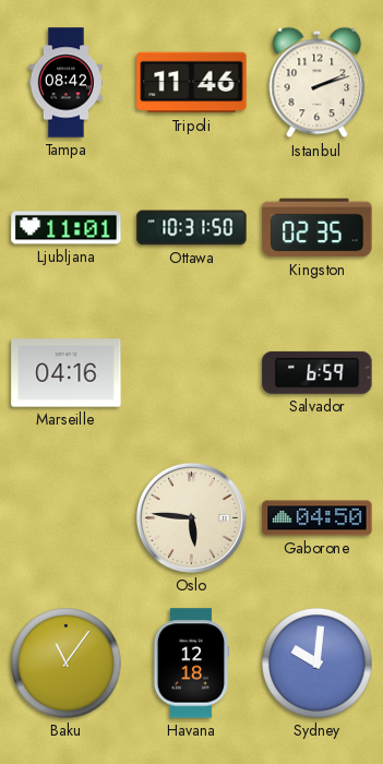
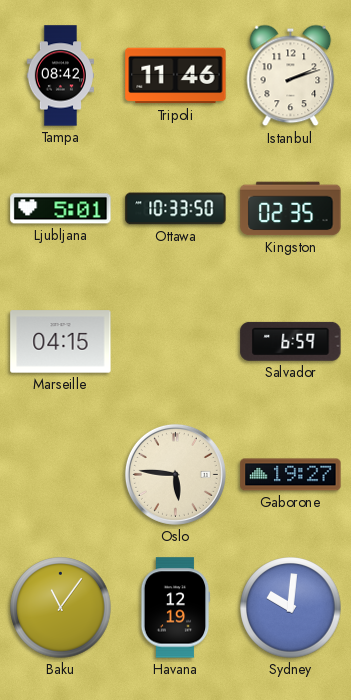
Ljubljana: 11:01 -> 5:01
Ottawa: 10:31 -> 10:33
Marseille: 04:16 -> 04:15
Gaborone: 04:50 -> 19:27
Havana: 12:18 -> 12:19
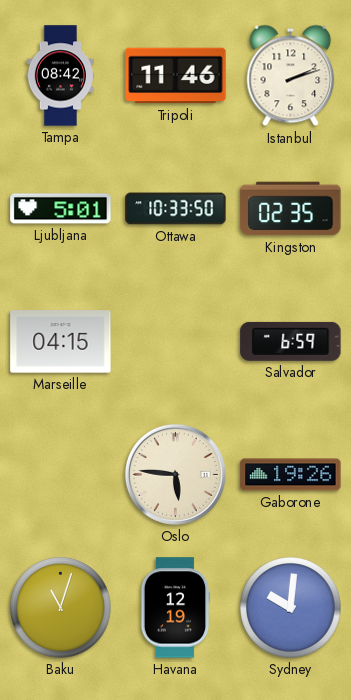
Gaborone: 19:27 -> 19:26
Baku: 11:06 -> 11:03
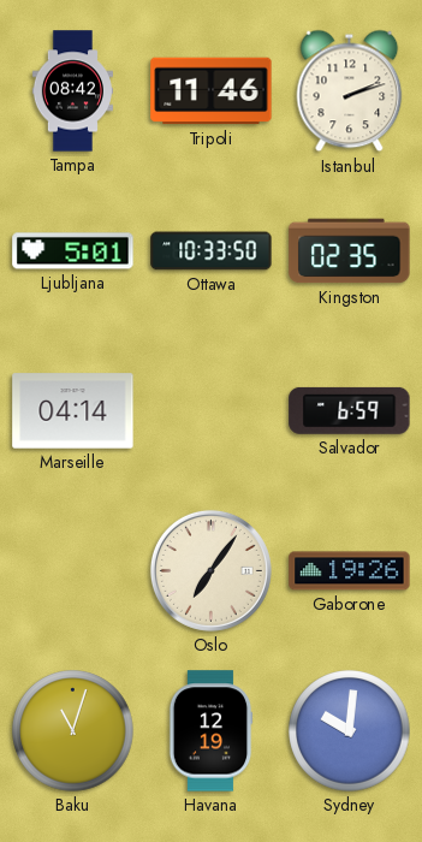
Marseille: 04:15 -> 04:14
Oslo: 5:46 -> 7:06
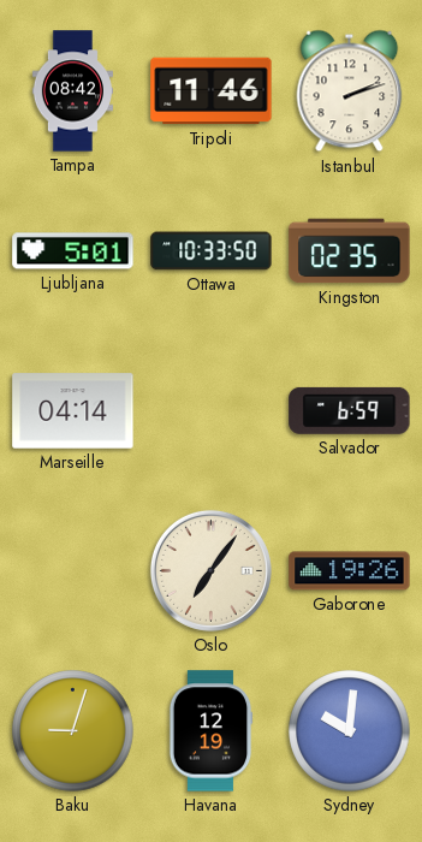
Baku: 11:03 -> 9:03
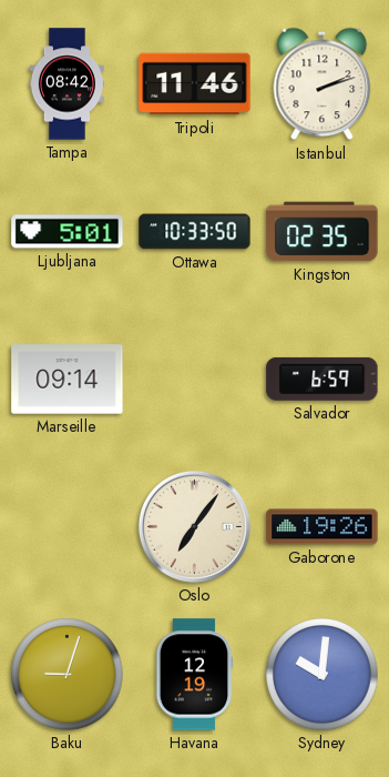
Marseille: 04:14 -> 09:14
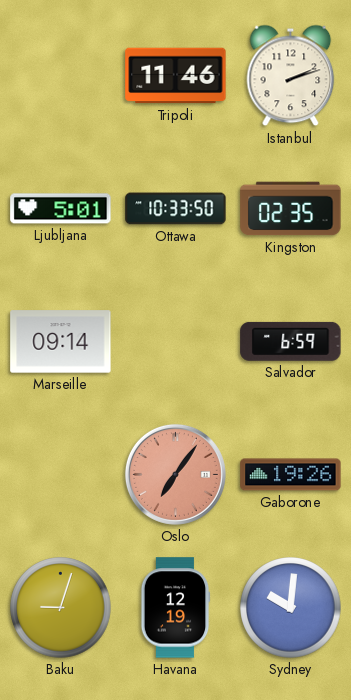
Tampa: 08:42 -> none
Oslo dial: cream -> salmon
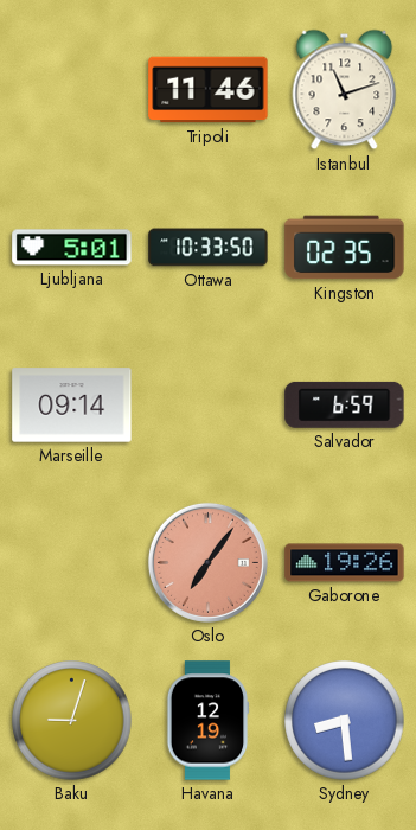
Istanbul: 2:12 -> 11:12
Sydney: 10:01 -> 8:29
